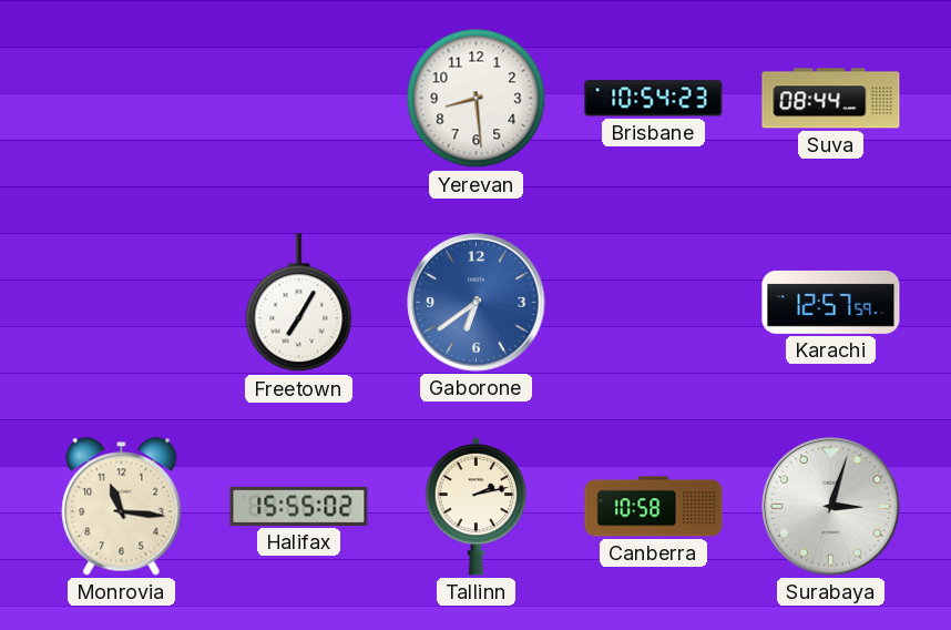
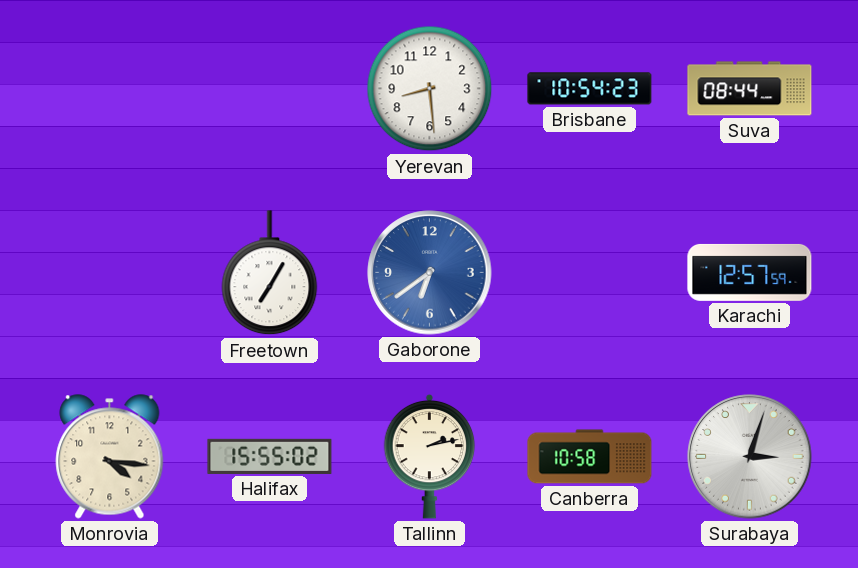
Monrovia: 11:16 -> 4:16
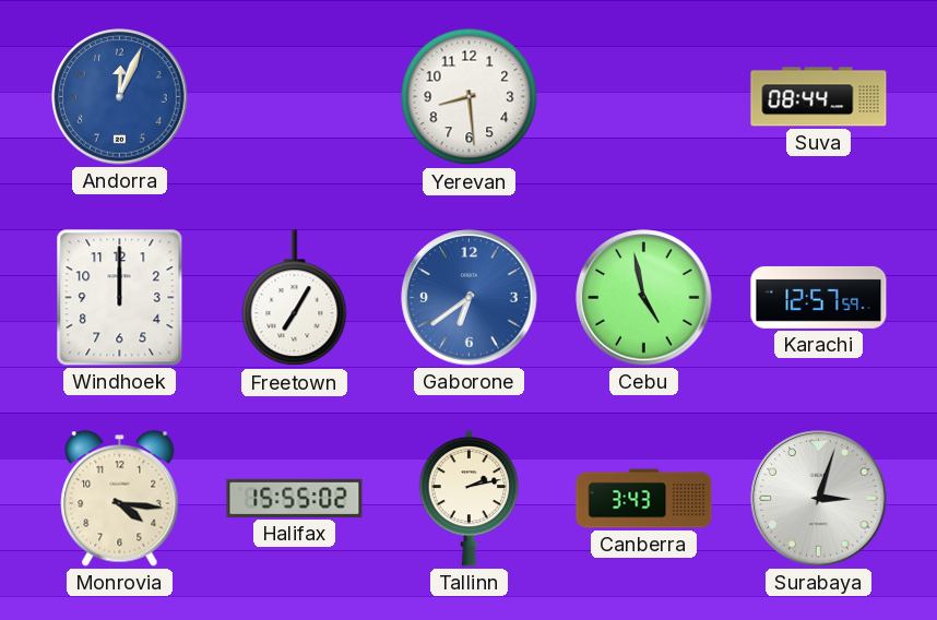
Andorra: none -> 12:04
Brisbane: 10:54 -> none
Windhoek: none -> 12:00
Cebu: none -> 4:58
Canberra: 10:58 -> 3:43
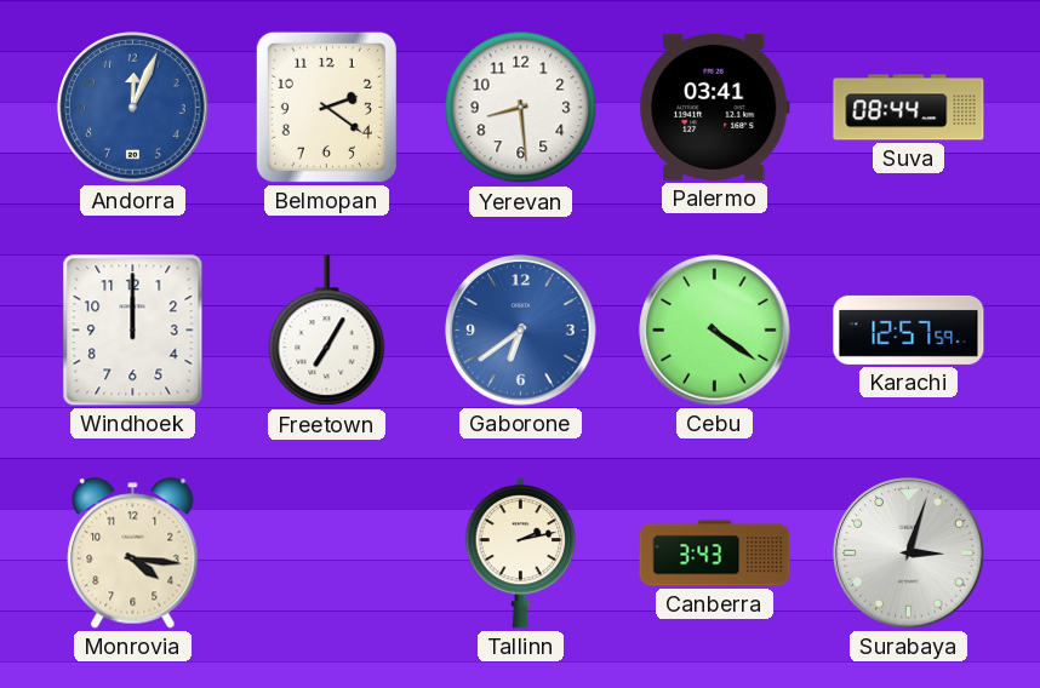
Belmopan: none -> 2:21
Palermo: none -> 03:41
Cebu: 4:58 -> 4:21
Halifax: 15:55 -> none
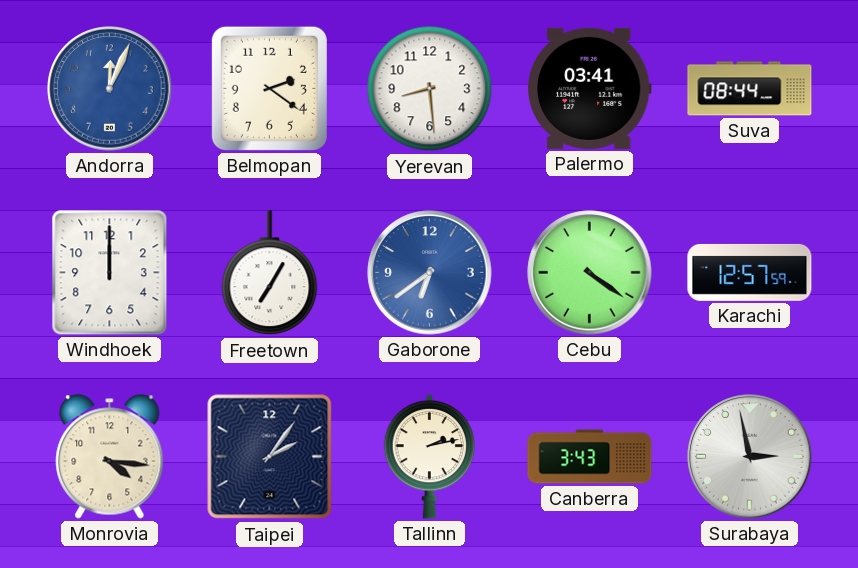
Taipei: none -> 2:06
Surabaya: 3:03 -> 2:58
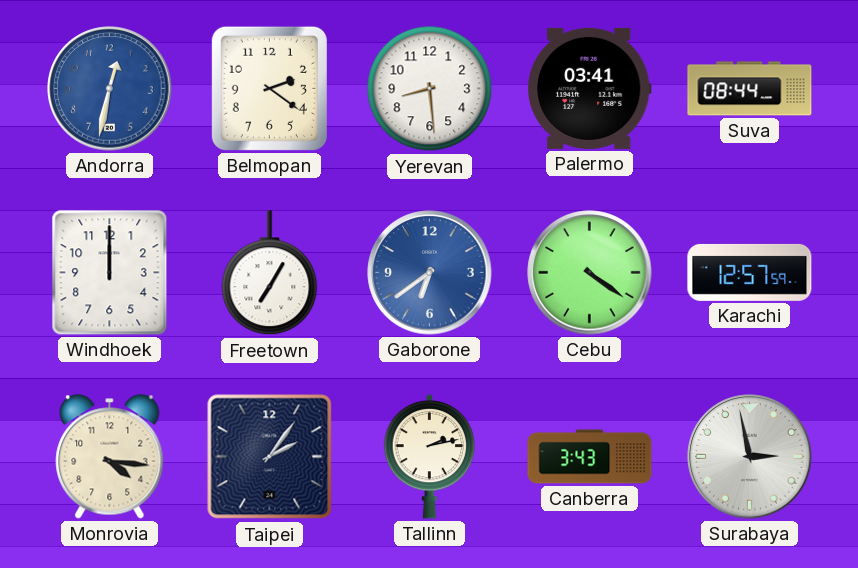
Andorra: 12:04 -> 12:32
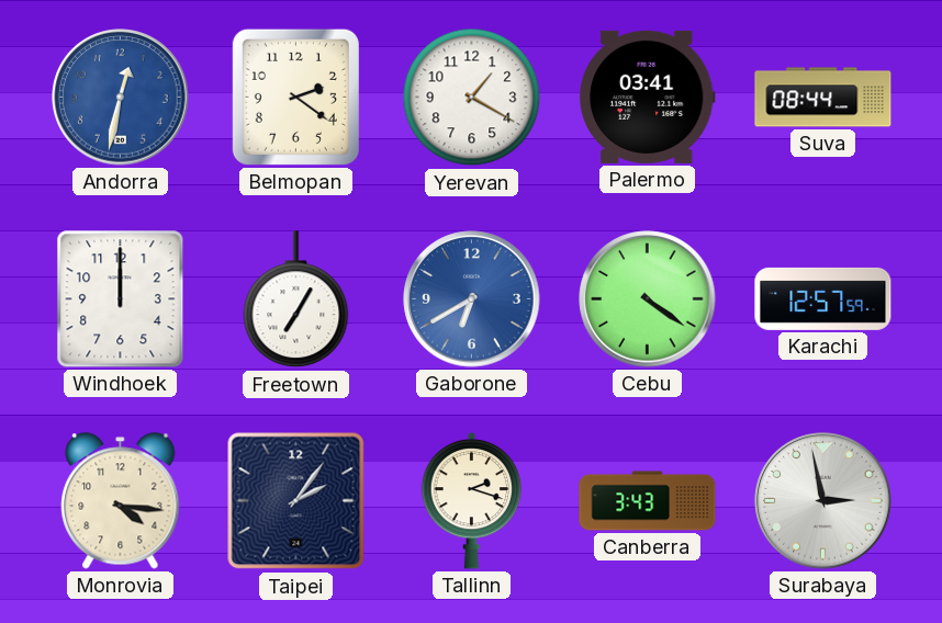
Yerevan: 8:29 -> 1:20
Gaborone: 6:39 -> 6:40
Tallinn: 2:13 -> 2:18
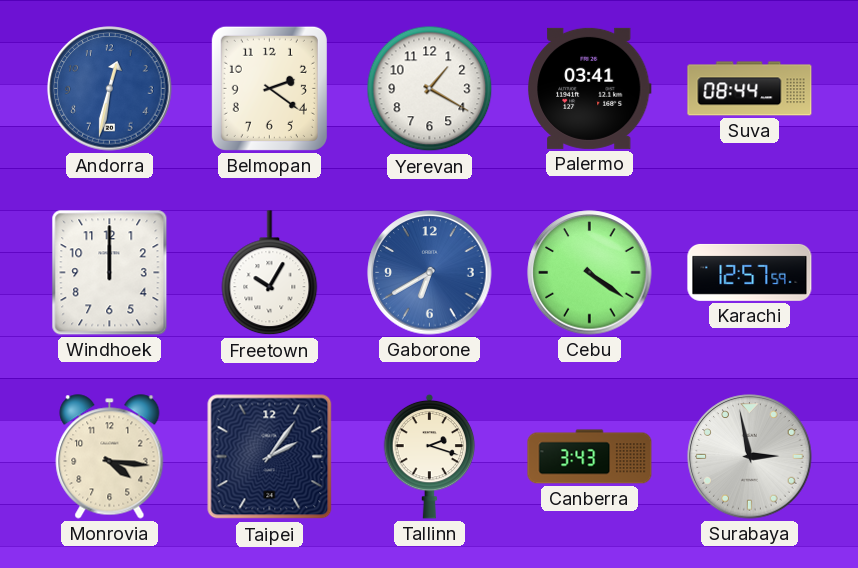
Freetown: 7:05 -> 10:05
